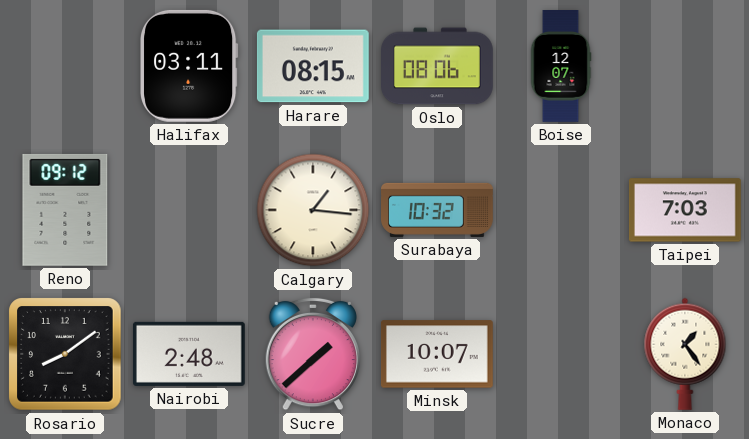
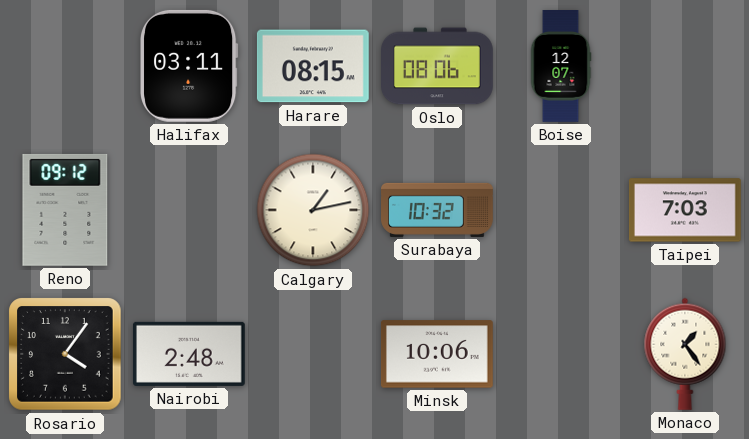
Calgary: 1:16 -> 1:13
Rosario: 8:09 -> 4:06
Sucre: 1:38 -> none
Minsk: 10:07 -> 10:06
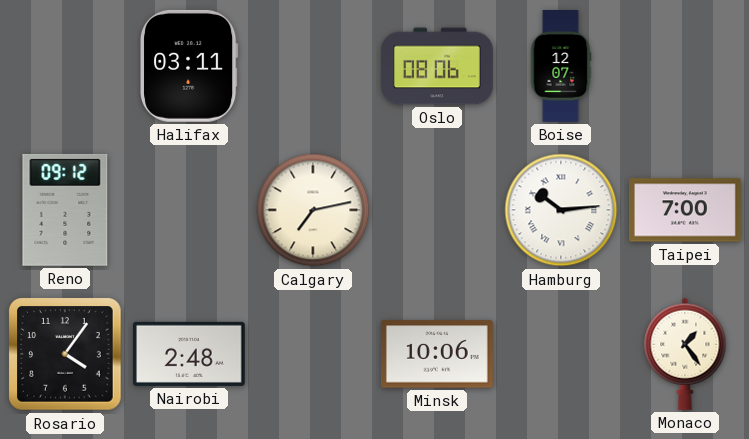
Harare: 08:15 -> none
Calgary: 1:13 -> 7:13
Surabaya: 10:32 -> none
Hamburg: none -> 10:14
Taipei: 7:03 -> 7:00
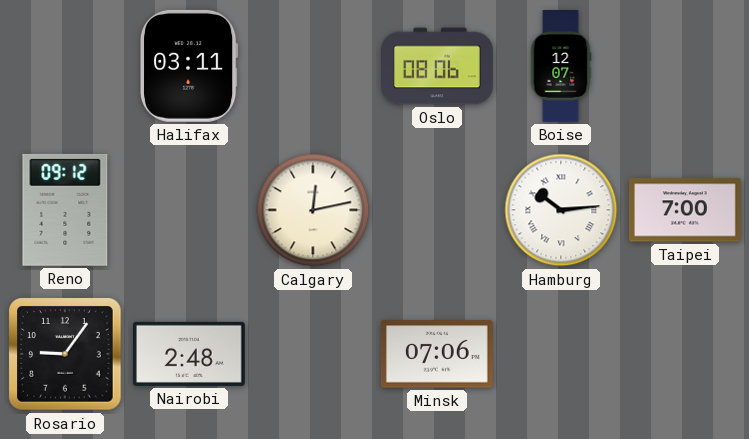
Calgary: 7:13 -> 12:13
Rosario: 4:06 -> 9:06
Minsk: 10:06 -> 07:06
Monaco: 1:24 -> none
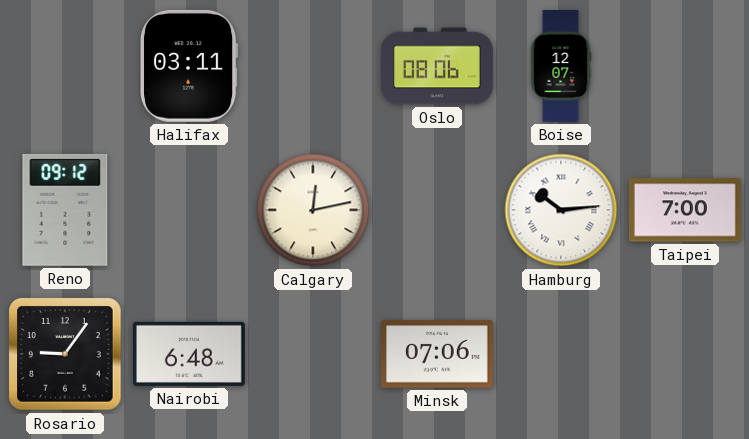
Nairobi: 2:48 -> 6:48
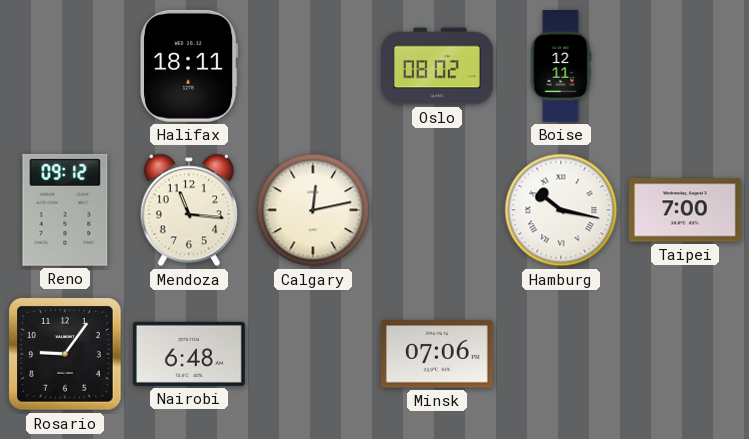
Halifax: 03:11 -> 18:11
Oslo: 08:06 -> 08:02
Boise: 12:07 -> 12:11
Mendoza: none -> 11:16
Hamburg: 10:14 -> 10:17
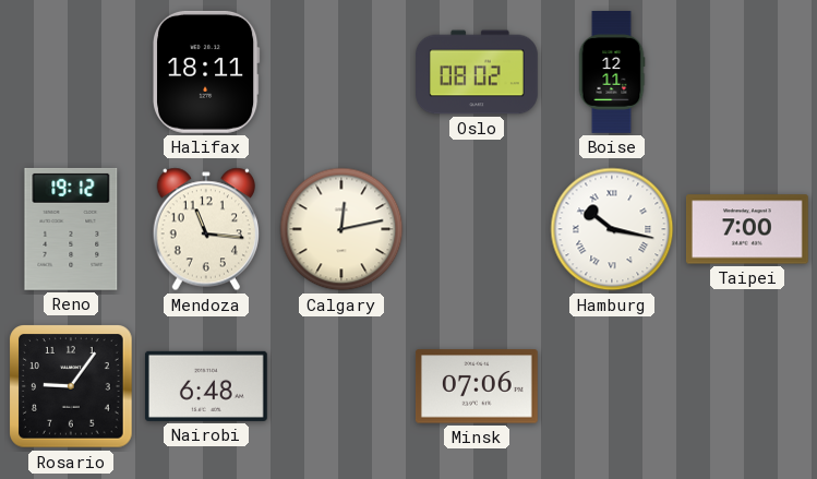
Reno: 09:12 -> 19:12
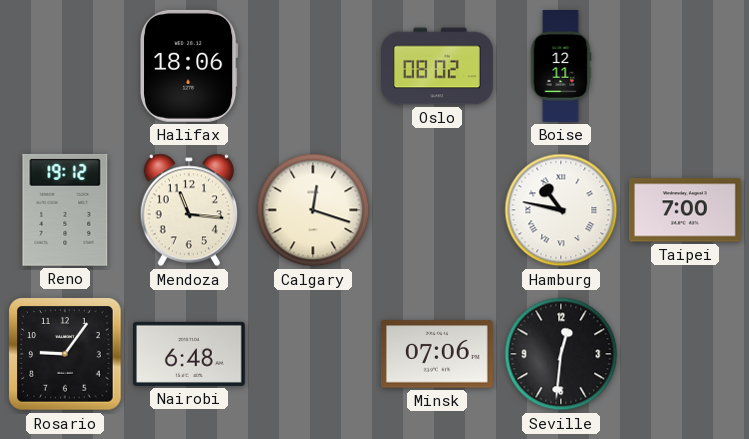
Halifax: 18:11 -> 18:06
Calgary: 12:13 -> 12:18
Hamburg: 10:17 -> 10:47
Seville: none -> 12:31
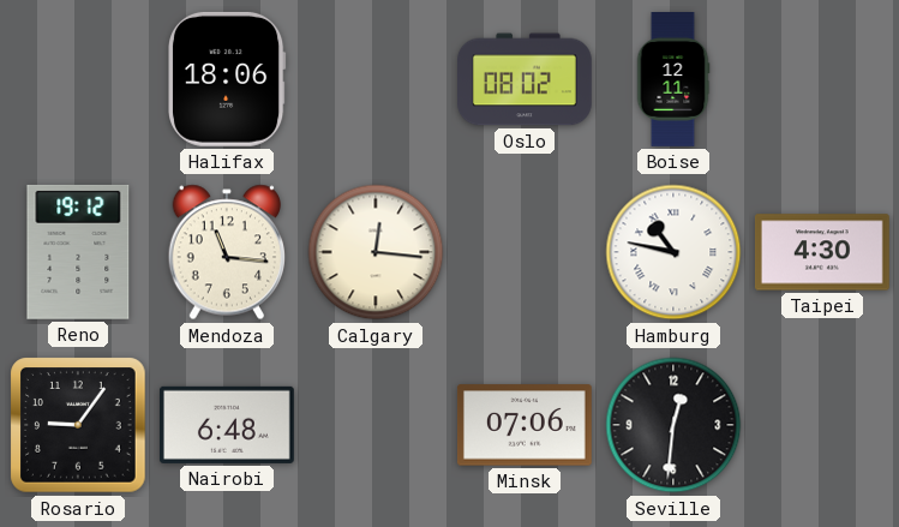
Calgary: 12:18 -> 12:16
Taipei: 7:00 -> 4:30
